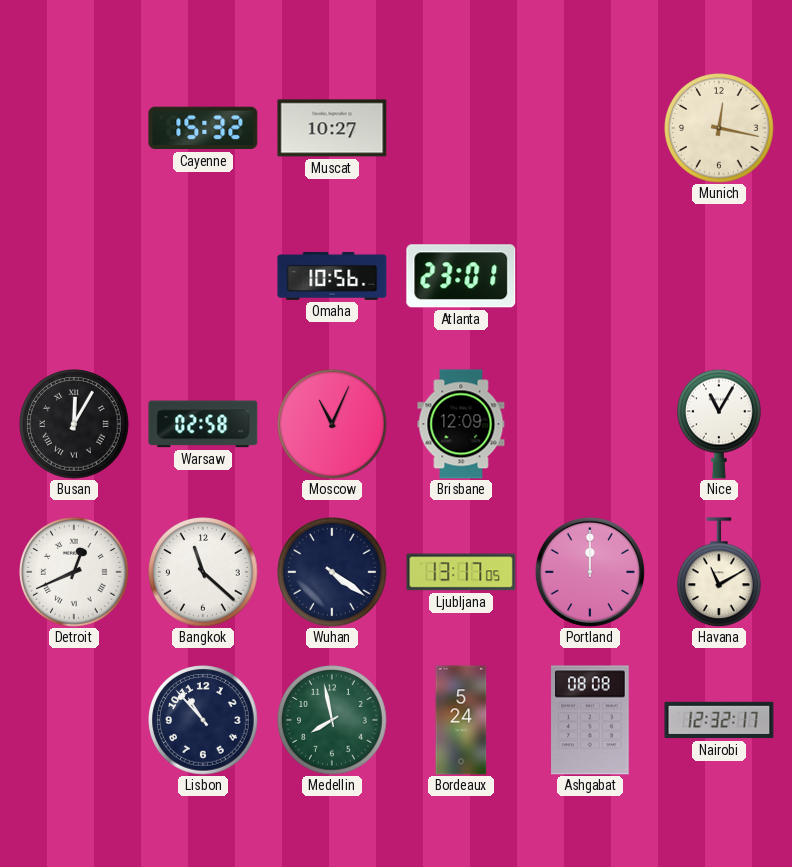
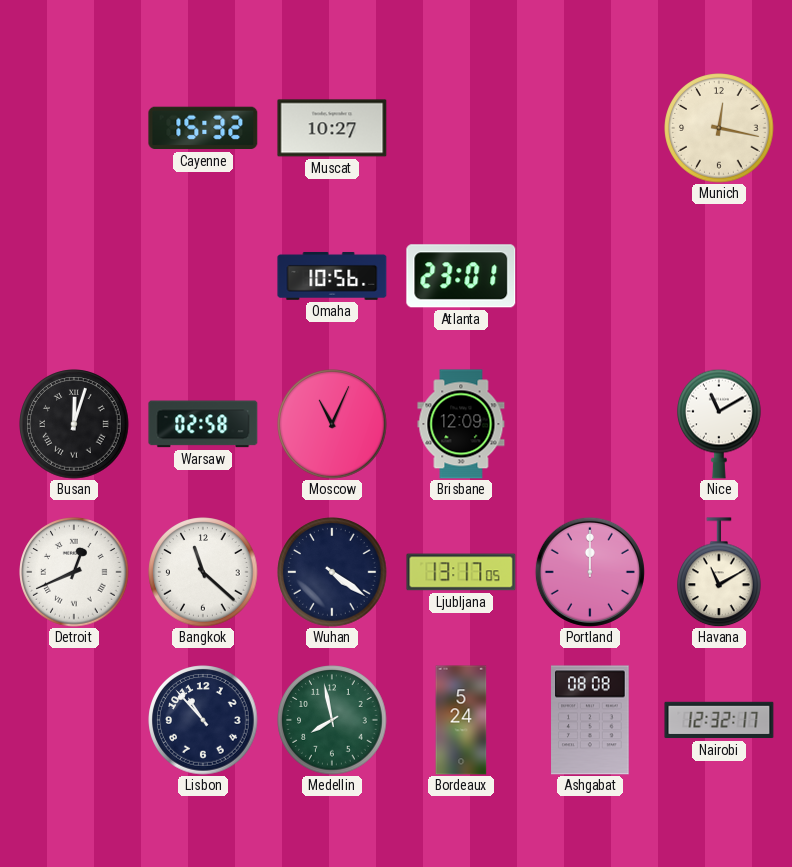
Busan: 12:05 -> 12:03
Nice: 11:05 -> 11:10
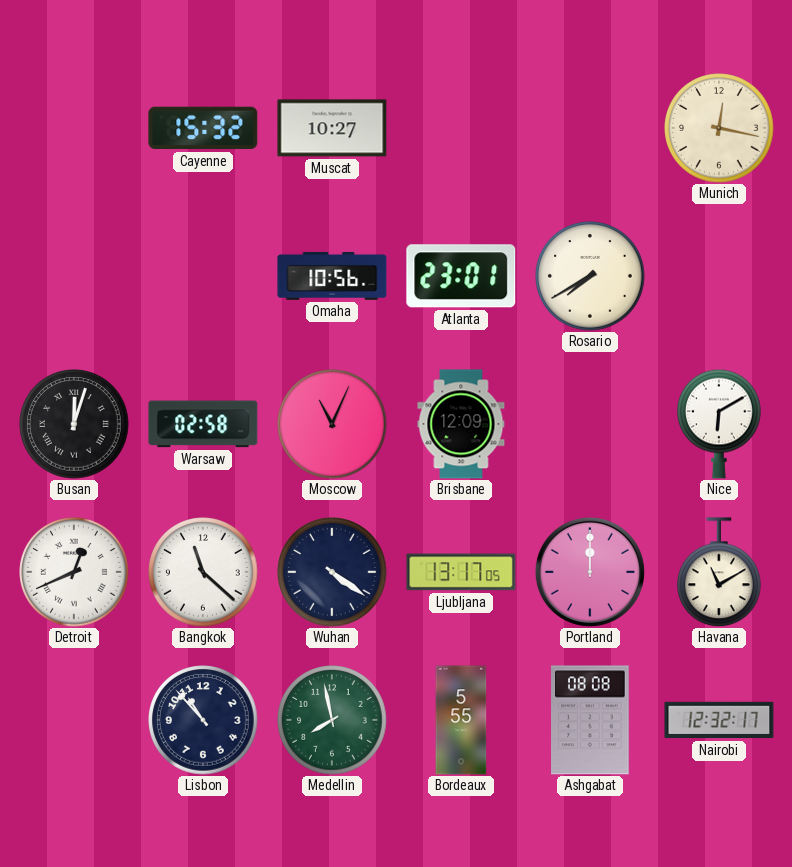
Rosario: none -> 7:40
Nice: 11:10 -> 6:10
Bordeaux: 5:24 -> 5:55
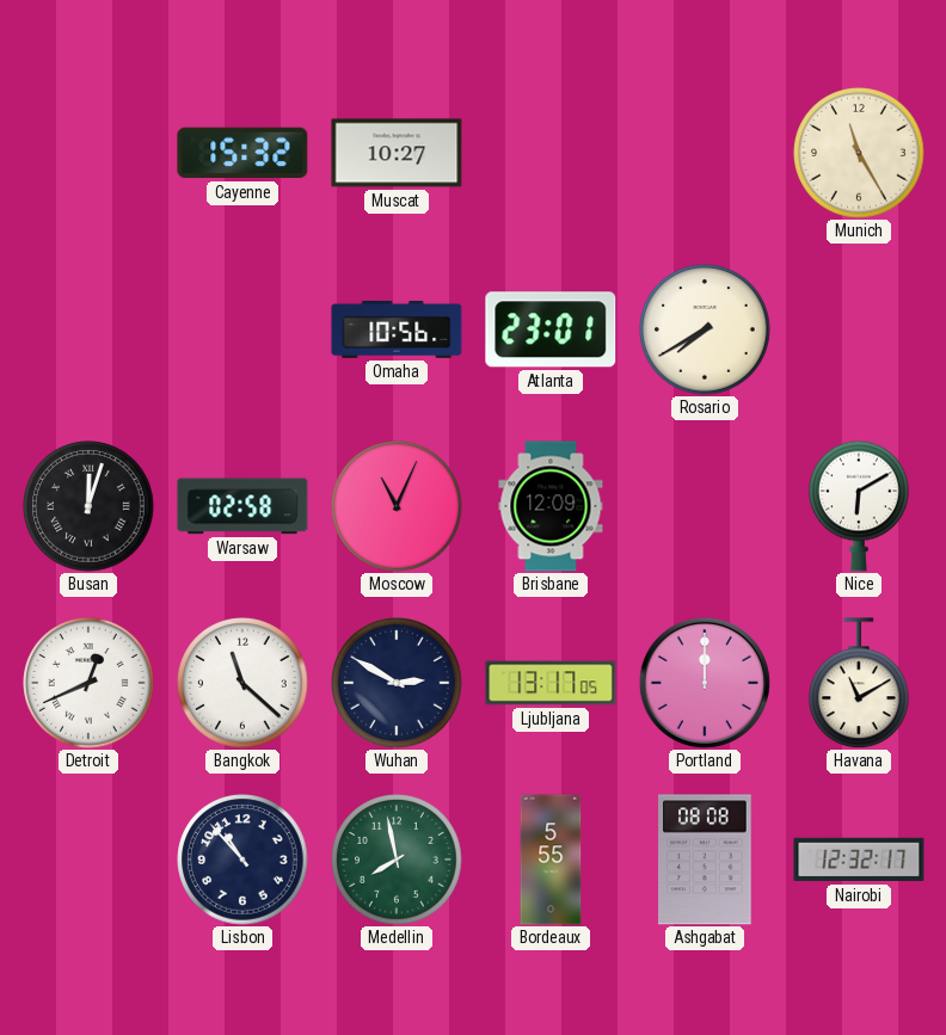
Munich: 12:17 -> 11:25
Wuhan: 4:21 -> 2:50
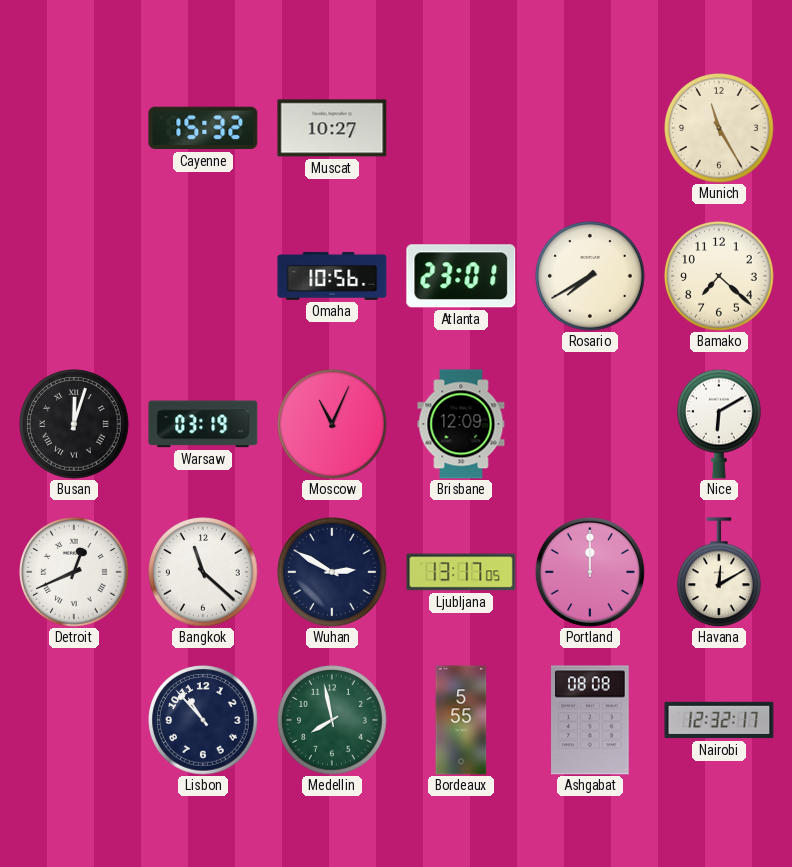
Bamako: none -> 7:22
Warsaw: 02:58 -> 03:19
Havana: 11:10 -> 12:10
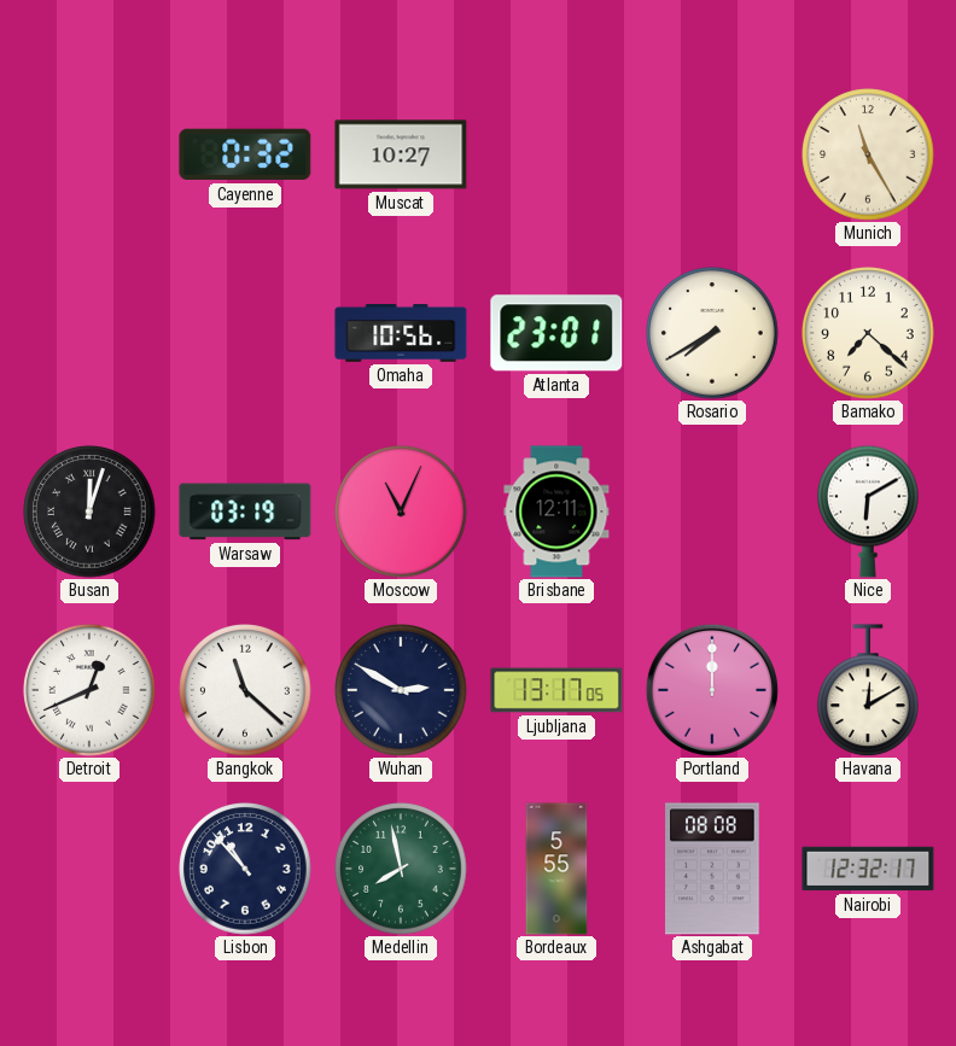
Cayenne: 15:32 -> 0:32
Brisbane: 12:09 -> 12:11
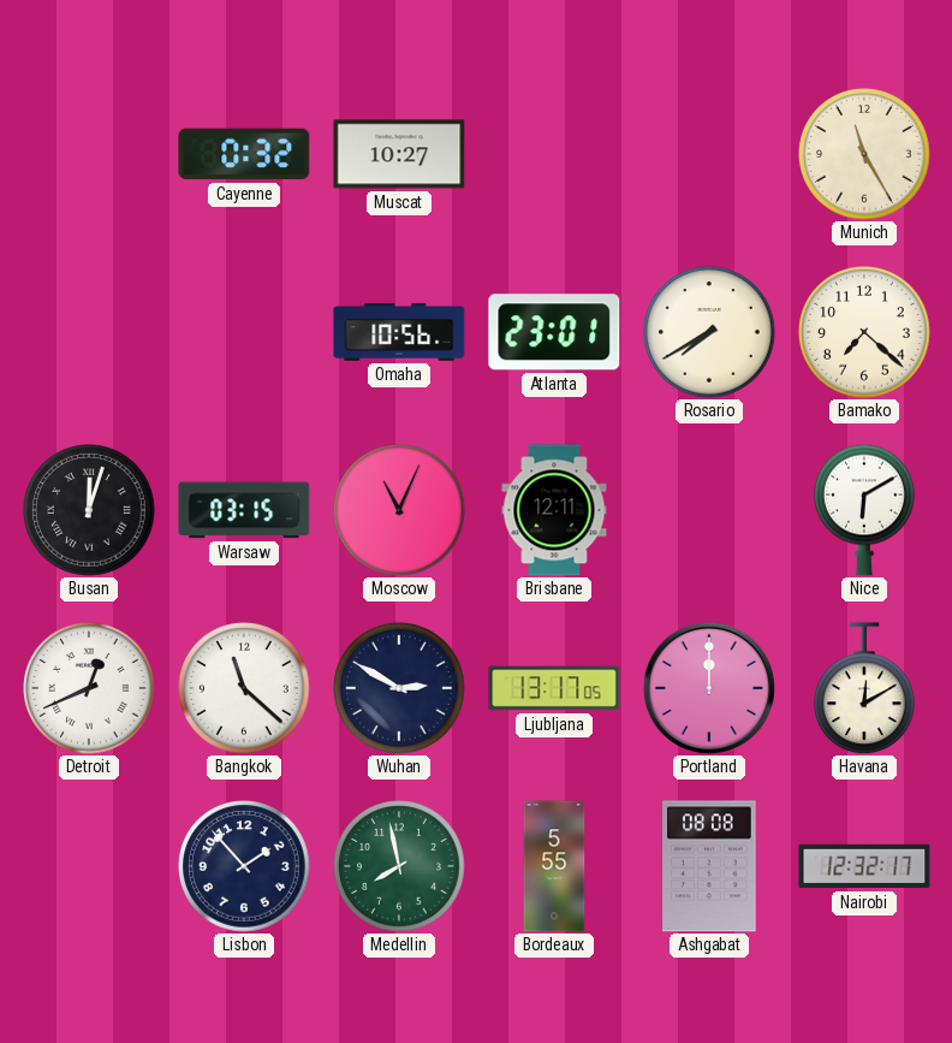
Warsaw: 03:19 -> 03:15
Lisbon: 10:53 -> 1:53
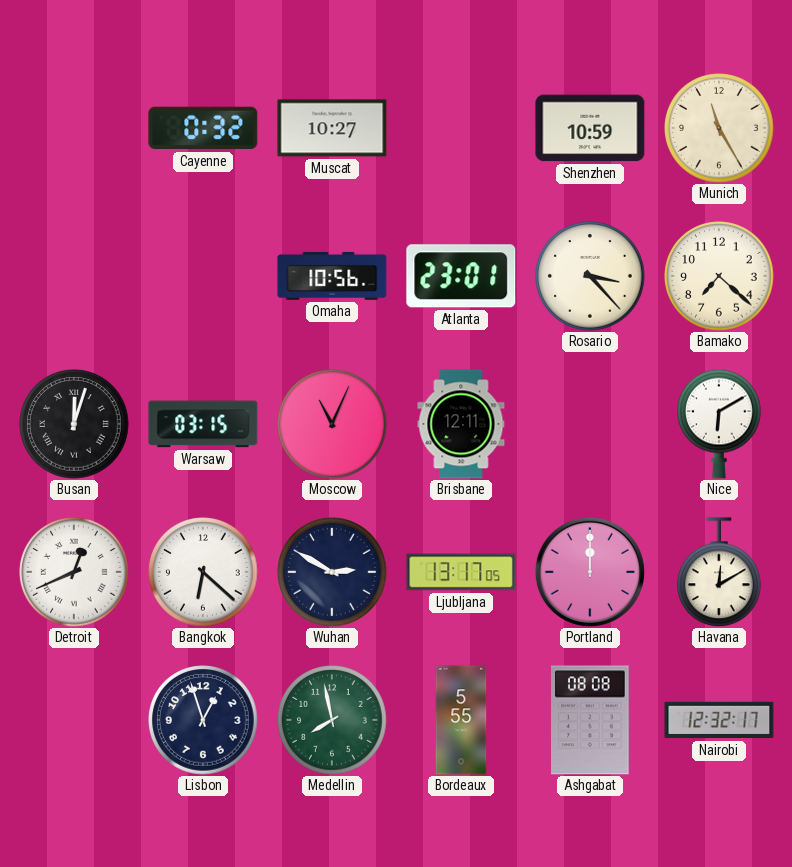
Shenzhen: none -> 10:59
Rosario: 7:40 -> 3:23
Bangkok: 11:22 -> 6:22
Lisbon: 1:53 -> 12:57
